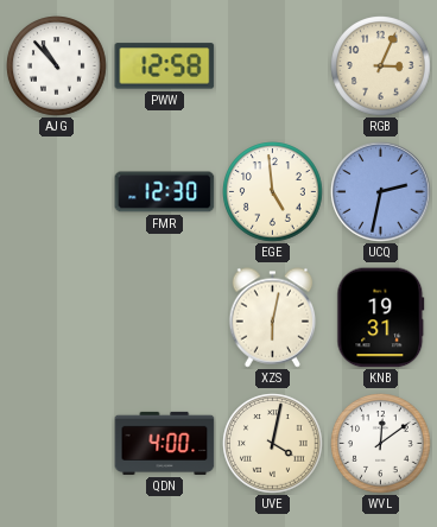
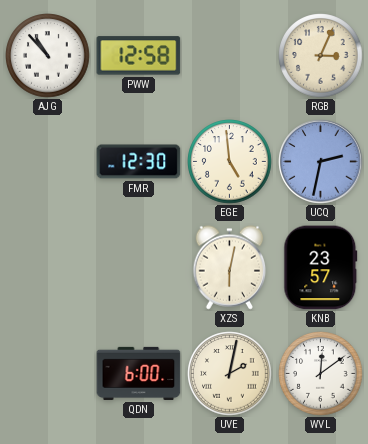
KNB: 19:31 -> 23:57
QDN: 4:00 -> 6:00
UVE: 4:02 -> 2:02
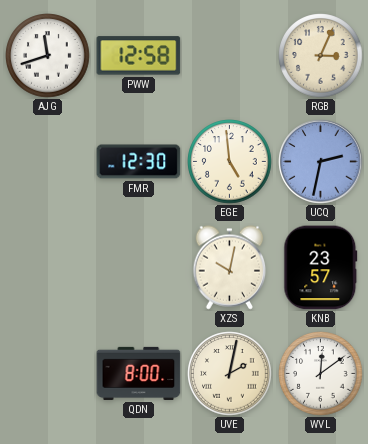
AJG: 10:53 -> 11:42
XZS: 6:02 -> 10:02
QDN: 6:00 -> 8:00
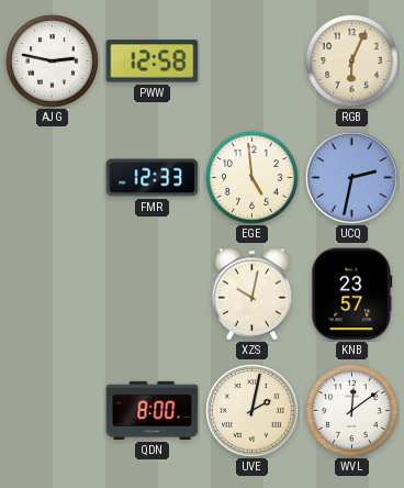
AJG: 11:42 -> 2:47
RGB: 3:04 -> 6:04
FMR: 12:30 -> 12:33
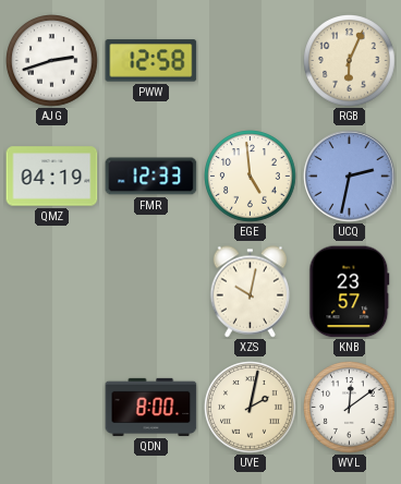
AJG: 2:47 -> 2:42
QMZ: none -> 04:19
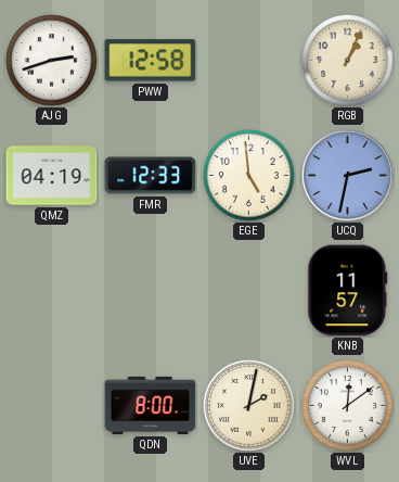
RGB: 6:04 -> 1:04
XZS: 10:02 -> none
KNB: 23:57 -> 11:57
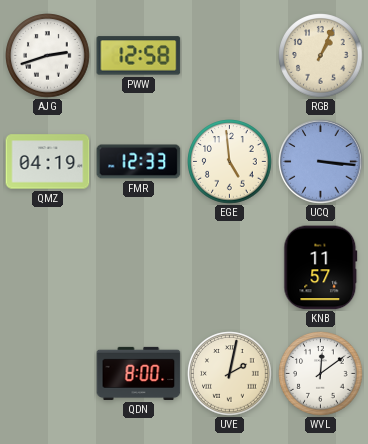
UCQ: 2:32 -> 3:16
